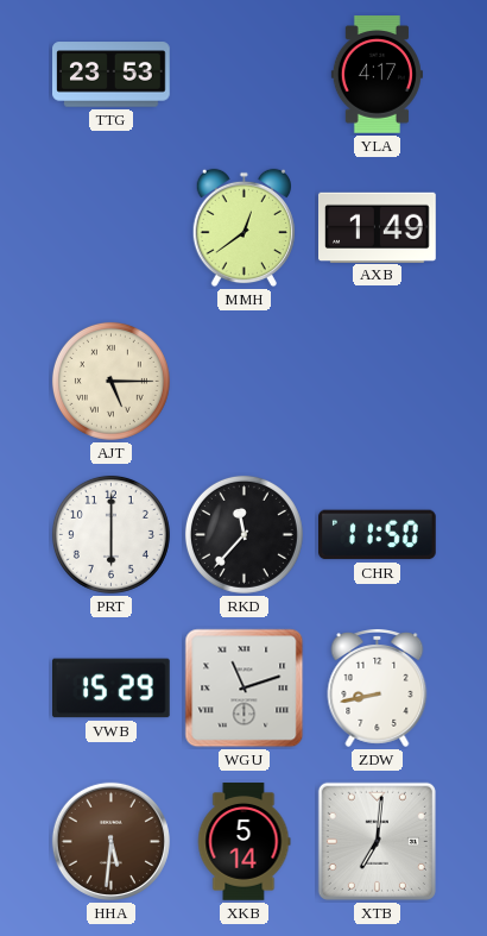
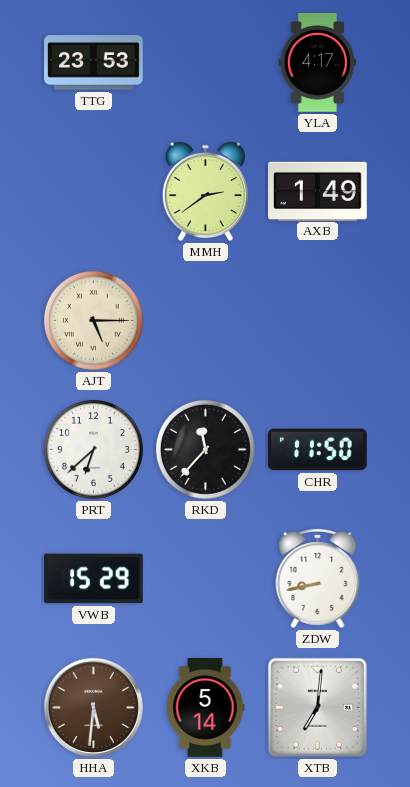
MMH: 12:39 -> 2:39
PRT: 6:00 -> 6:38
WGU: 11:12 -> none
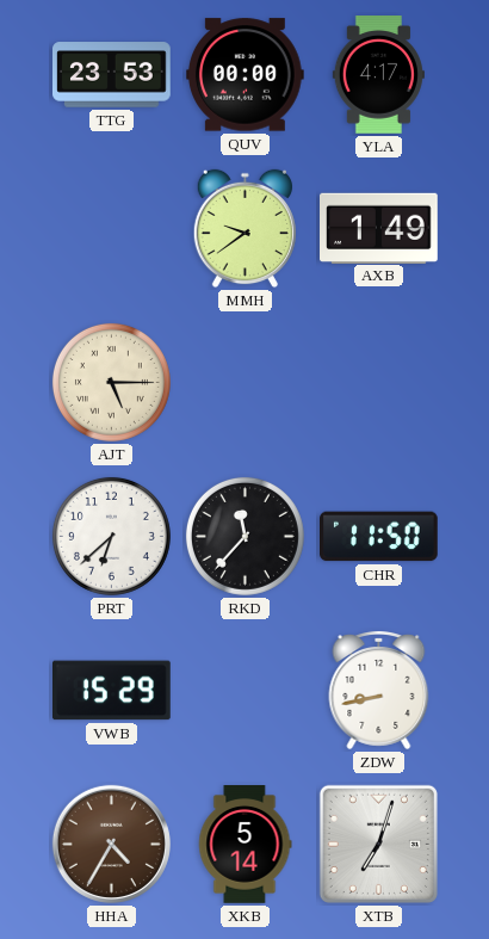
QUV: none -> 00:00
MMH: 2:39 -> 9:39
HHA: 5:31 -> 4:35
XTB: 7:01 -> 7:03
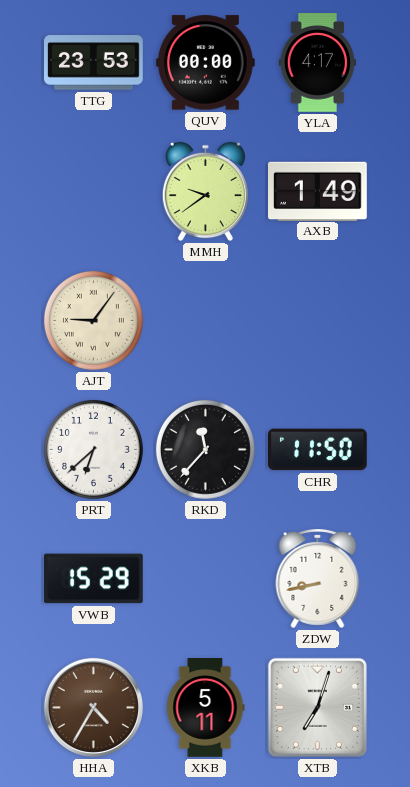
AJT: 5:15 -> 9:06
XKB: 5:14 -> 5:11
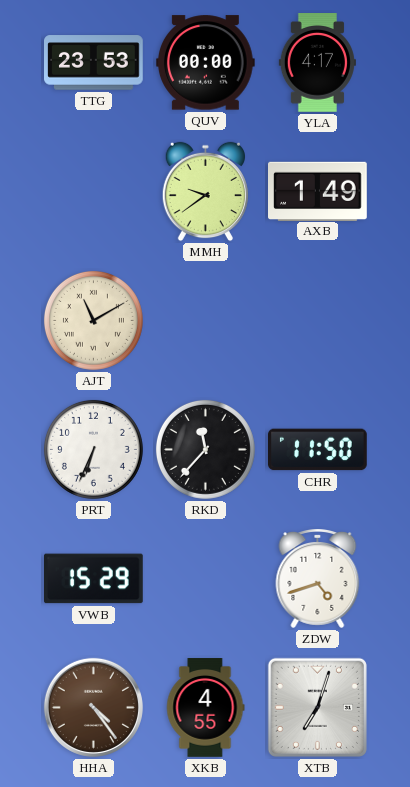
AJT: 9:06 -> 11:10
PRT: 6:38 -> 6:34
ZDW: 8:43 -> 4:42
HHA: 4:35 -> 4:24
XKB: 5:11 -> 4:55
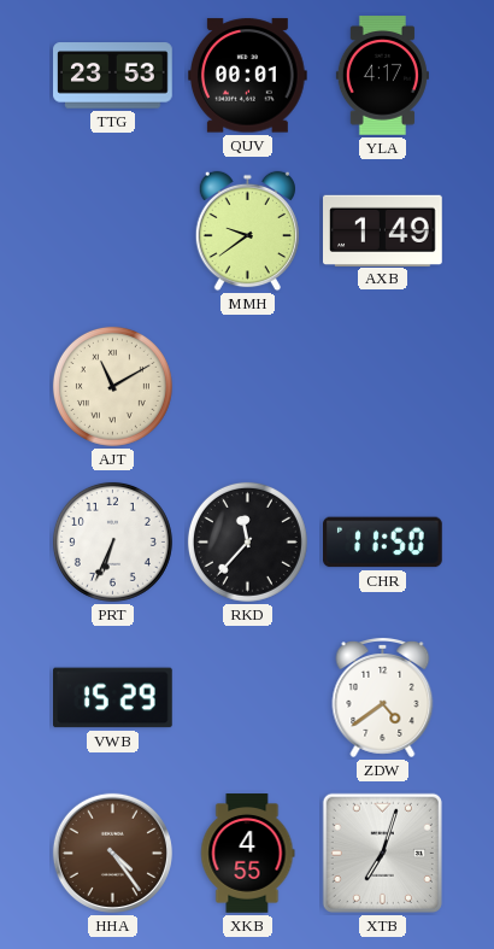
QUV: 00:00 -> 00:01
ZDW: 4:42 -> 4:39
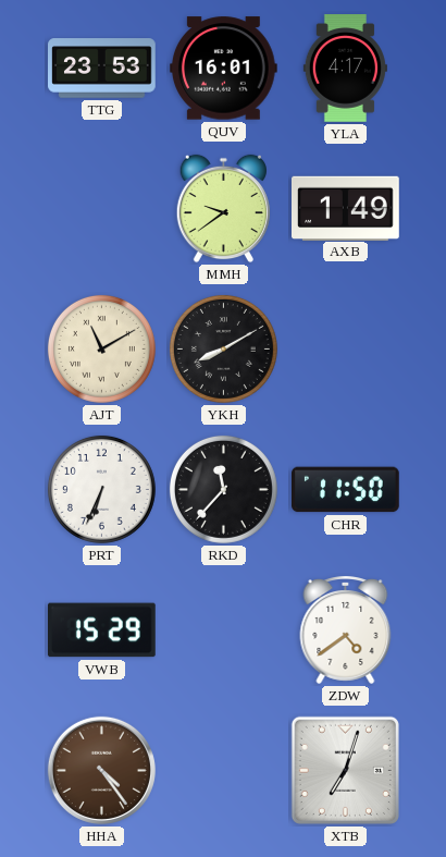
QUV: 00:01 -> 16:01
YKH: none -> 8:10
XKB: 4:55 -> none
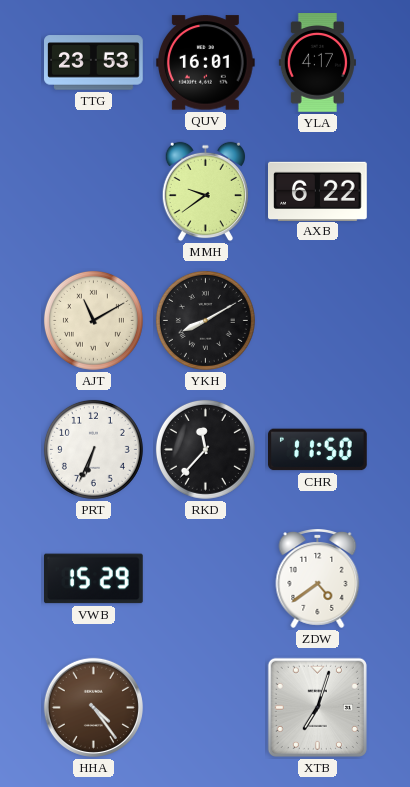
AXB: 1:49 -> 6:22
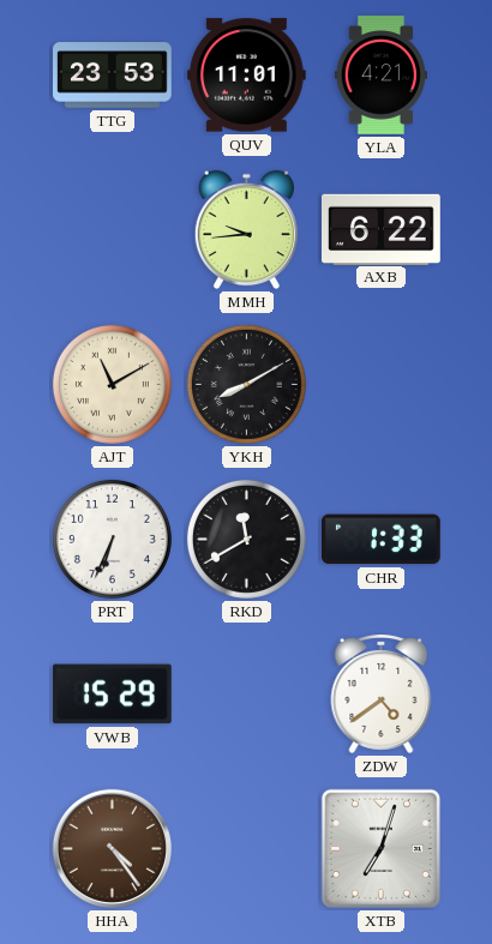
QUV: 16:01 -> 11:01
YLA: 4:17 -> 4:21
MMH: 9:39 -> 9:44
RKD: 11:37 -> 11:40
CHR: 11:50 -> 1:33
